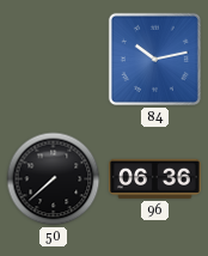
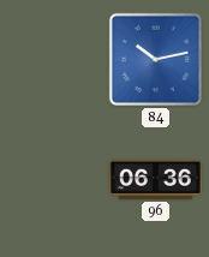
50: 7:38 -> none
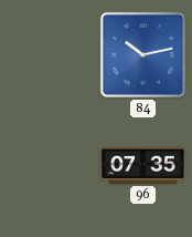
96: 06:36 -> 07:35
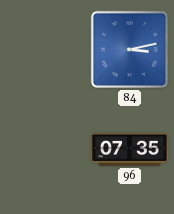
84: 10:13 -> 3:13
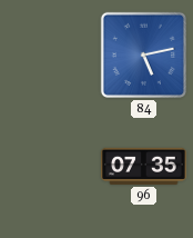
84: 3:13 -> 5:13
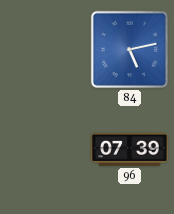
96: 07:35 -> 07:39
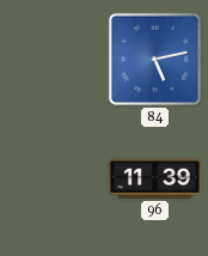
96: 07:39 -> 11:39
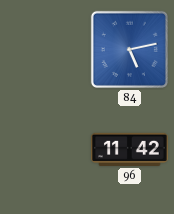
96: 11:39 -> 11:42
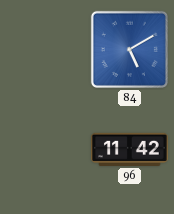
84: 5:13 -> 5:10
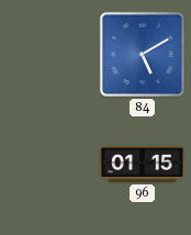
96: 11:42 -> 01:15
